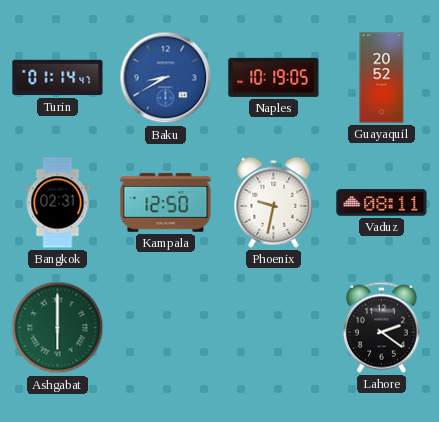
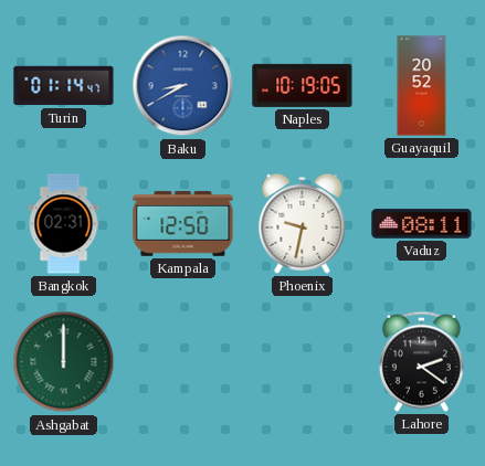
Ashgabat: 6:00 -> 12:00
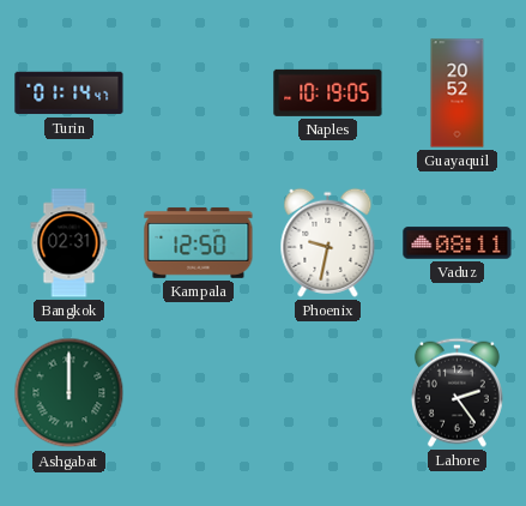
Baku: 8:40 -> none
Lahore: 2:21 -> 2:24
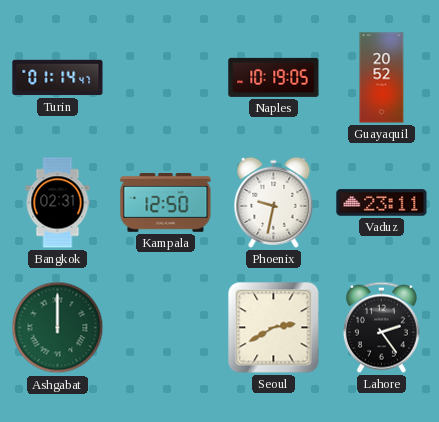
Vaduz: 08:11 -> 23:11
Seoul: none -> 2:40
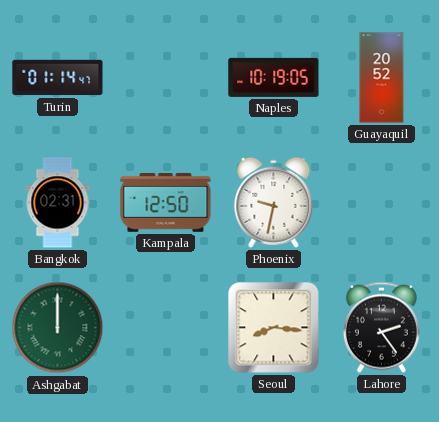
Vaduz: 23:11 -> none
Seoul: 2:40 -> 8:16
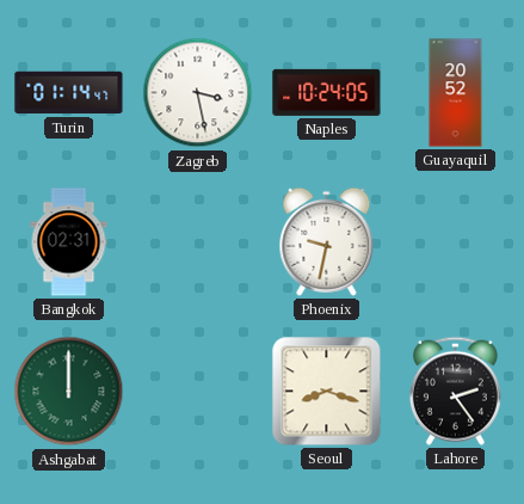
Zagreb: none -> 3:28
Naples: 10:19 -> 10:24
Kampala: 12:50 -> none
Seoul: 8:16 -> 8:18
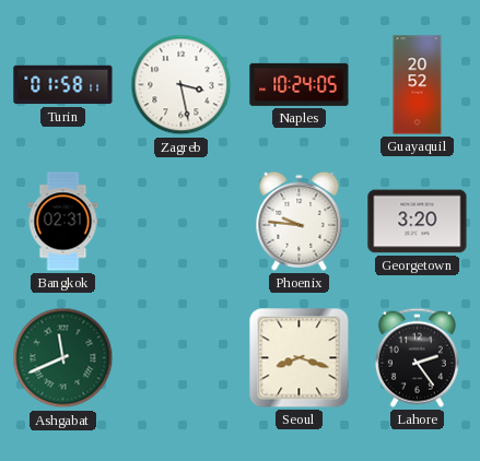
Turin: 01:14 -> 01:58
Phoenix: 9:32 -> 9:46
Georgetown: none -> 3:20
Ashgabat: 12:00 -> 11:41
